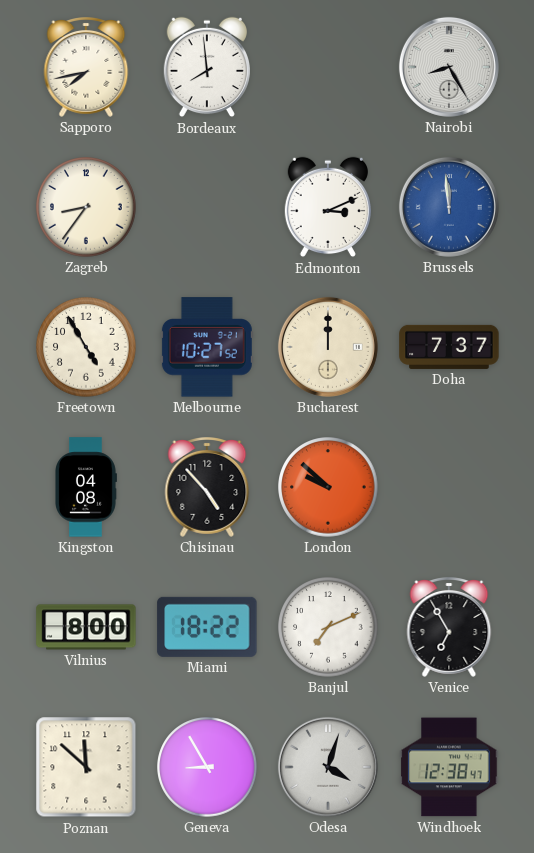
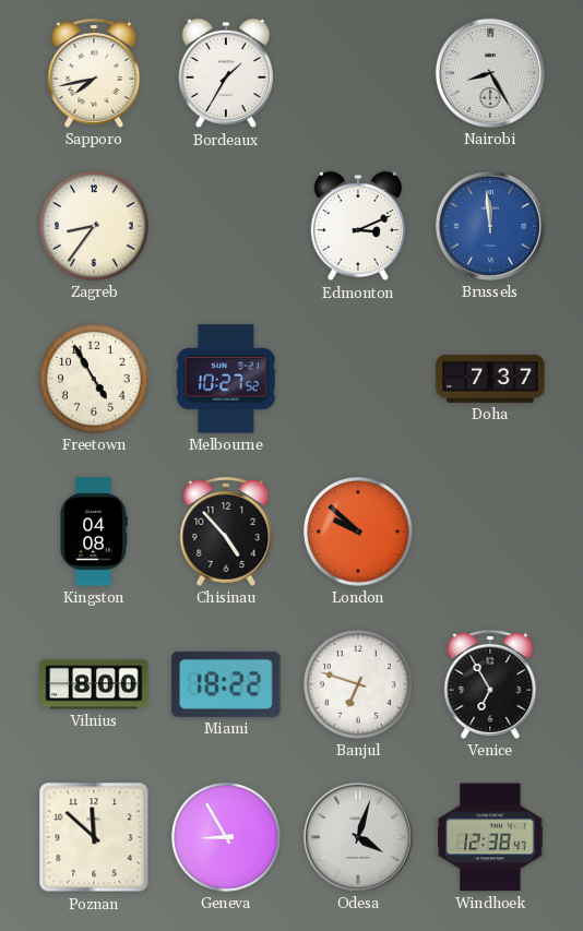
Bordeaux: 7:59 -> 1:35
Bucharest: 12:00 -> none
Banjul: 7:11 -> 6:48
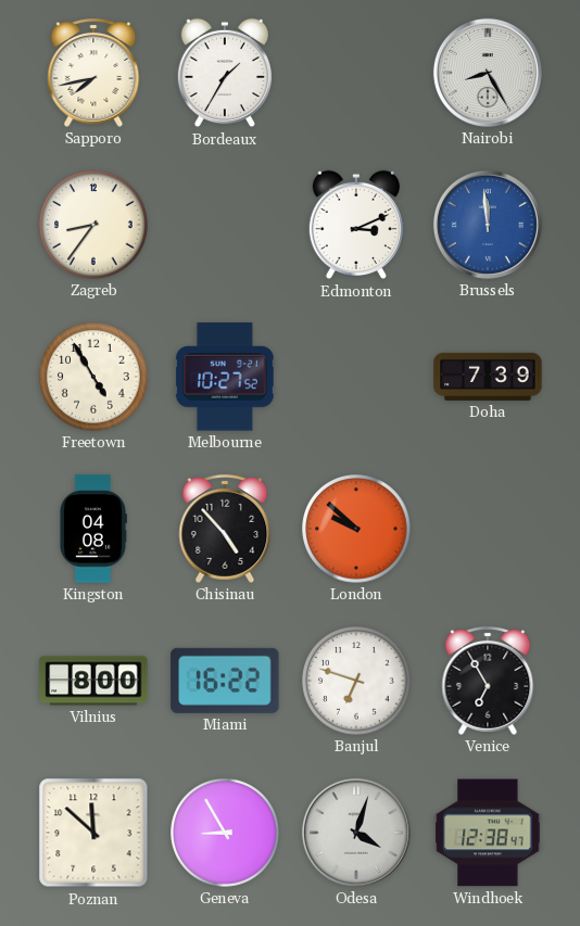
Doha: 7:37 -> 7:39
Miami: 18:22 -> 16:22
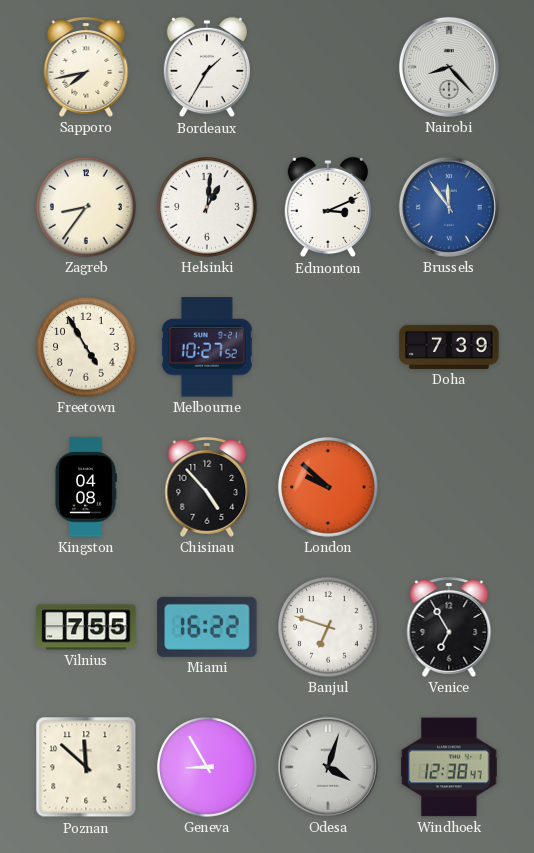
Nairobi: 8:25 -> 8:23
Helsinki: none -> 1:01
Brussels: 11:59 -> 11:54
Vilnius: 8:00 -> 7:55
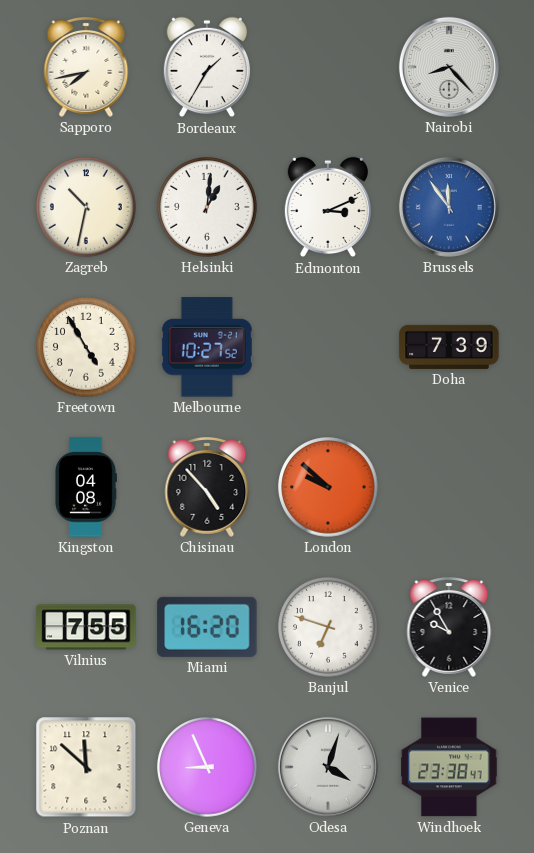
Zagreb: 8:36 -> 10:32
Miami: 16:22 -> 16:20
Venice: 6:55 -> 9:55
Geneva: 8:55 -> 8:56
Windhoek: 12:38 -> 23:38
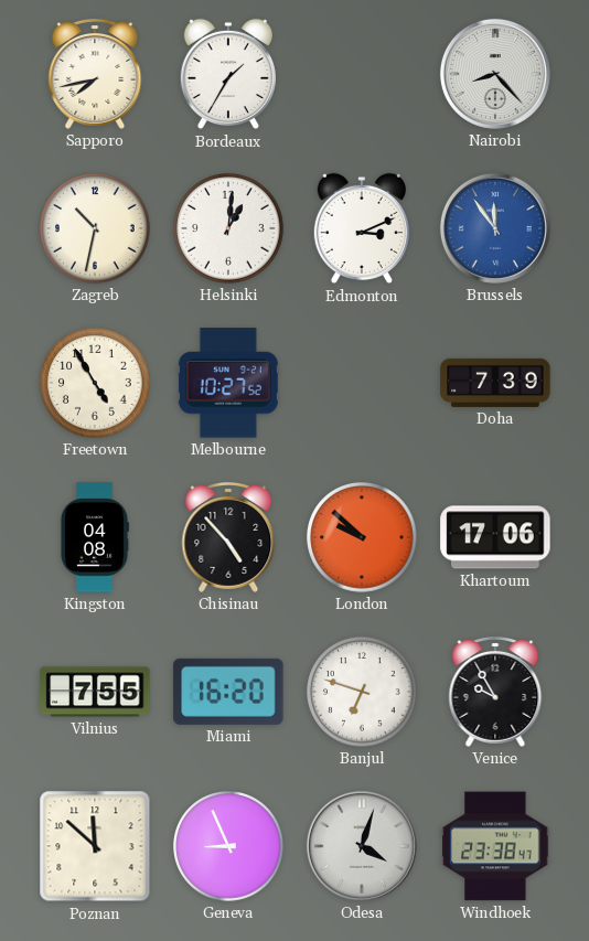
Khartoum: none -> 17:06
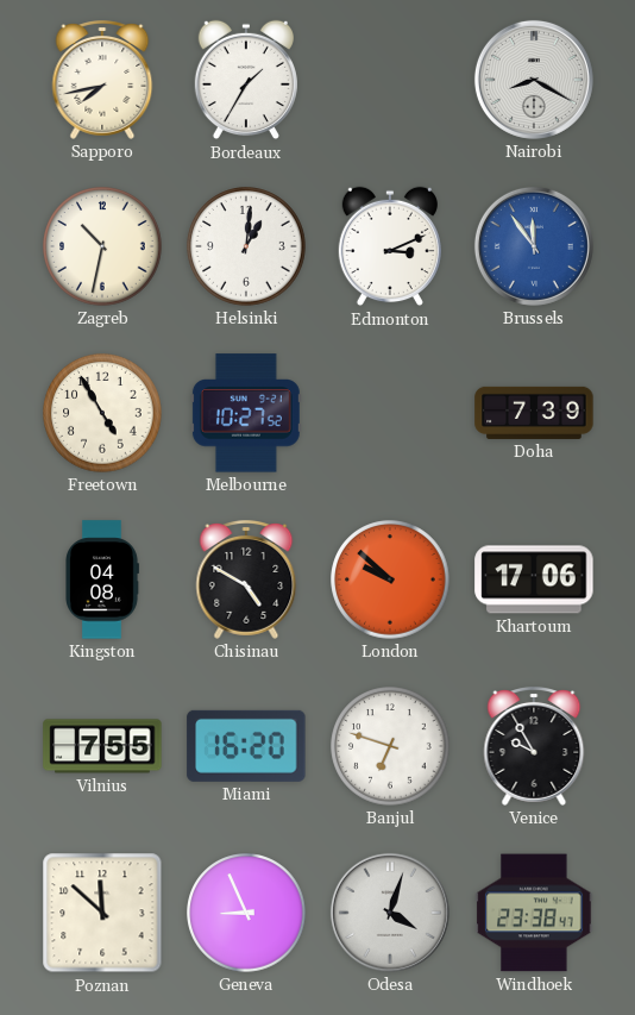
Nairobi: 8:23 -> 8:20
Chisinau: 4:53 -> 4:50
